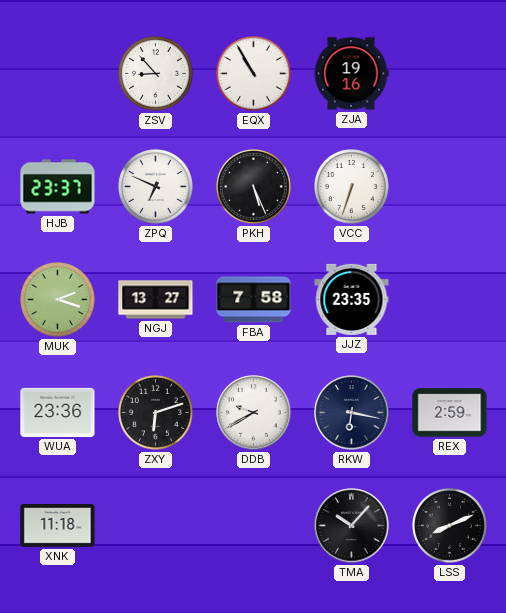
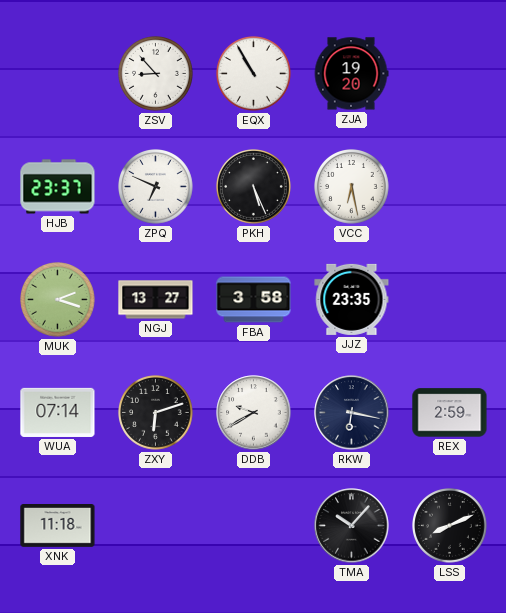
ZJA: 19:16 -> 19:20
VCC: 6:33 -> 6:28
FBA: 7:58 -> 3:58
WUA: 23:36 -> 07:14
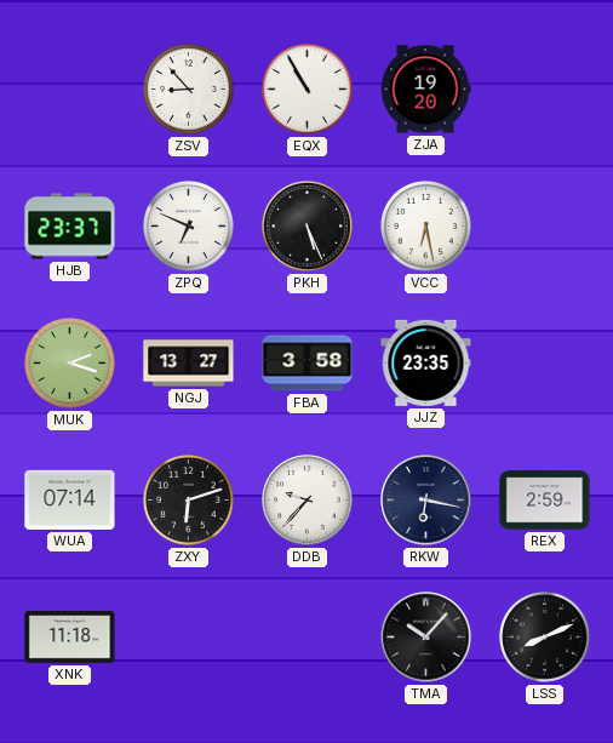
DDB: 9:40 -> 9:37
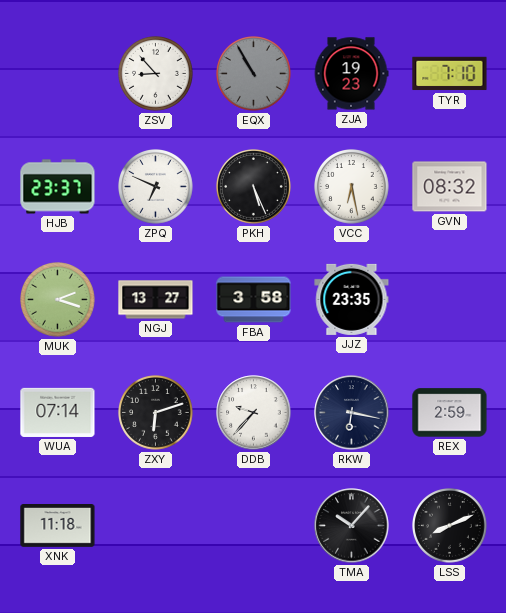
EQX dial: white -> grey
ZJA: 19:20 -> 19:23
TYR: none -> 7:10
GVN: none -> 08:32
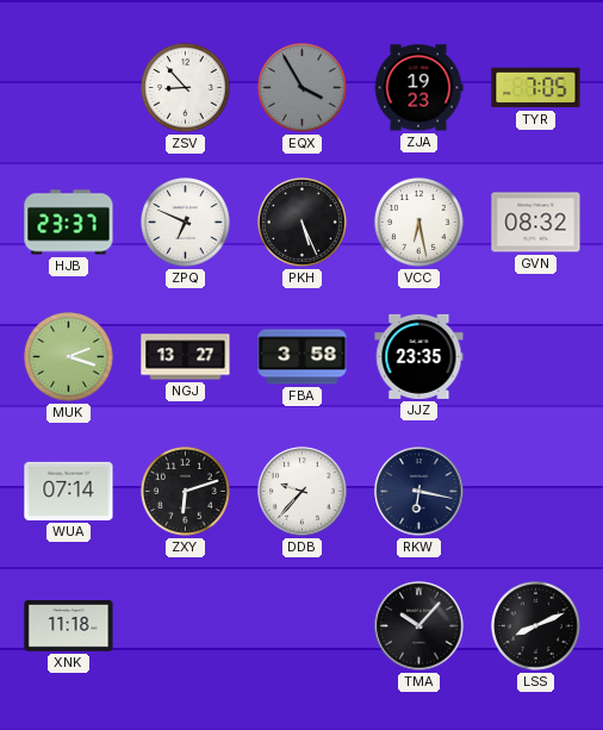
EQX: 10:55 -> 3:55
TYR: 7:10 -> 7:05
REX: 2:59 -> none
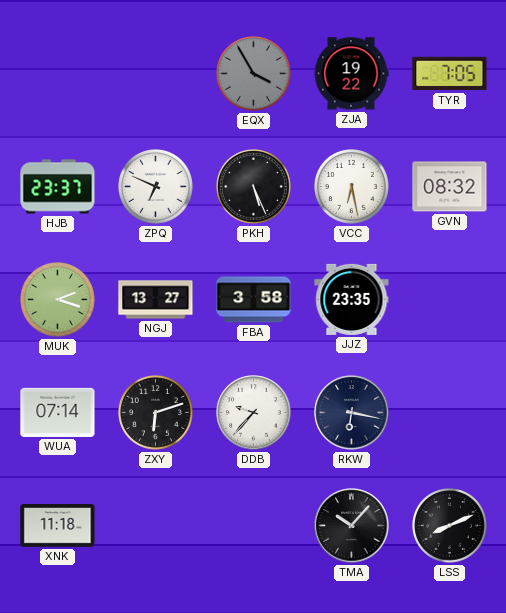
ZSV: 8:53 -> none
ZJA: 19:23 -> 19:22
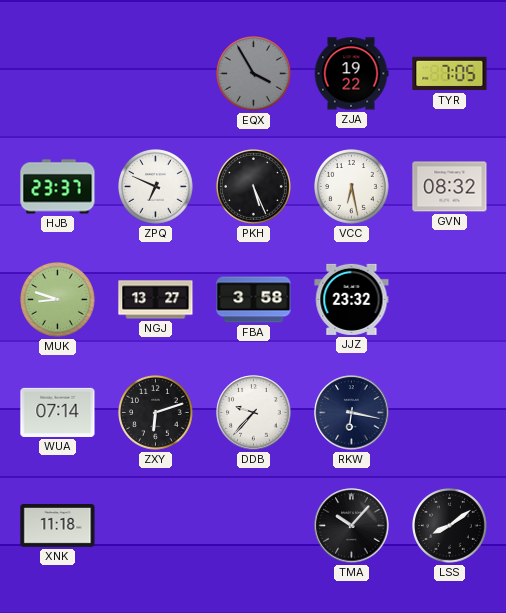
MUK: 2:18 -> 8:48
JJZ: 23:35 -> 23:32
LSS: 8:11 -> 8:09
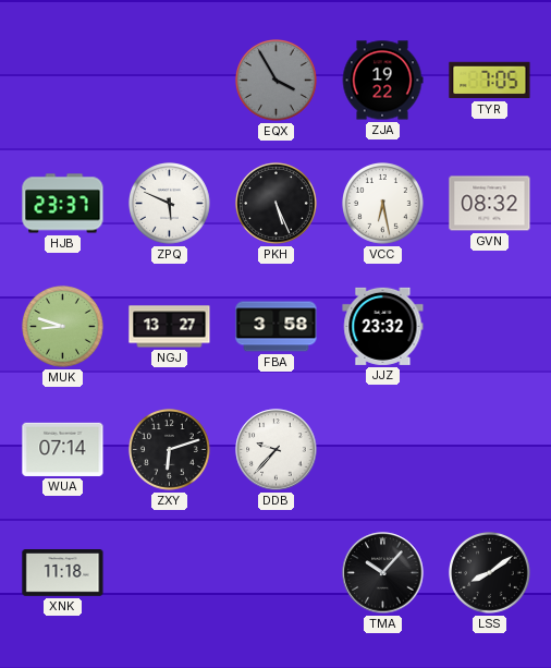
ZPQ: 6:49 -> 5:49
RKW: 6:17 -> none
